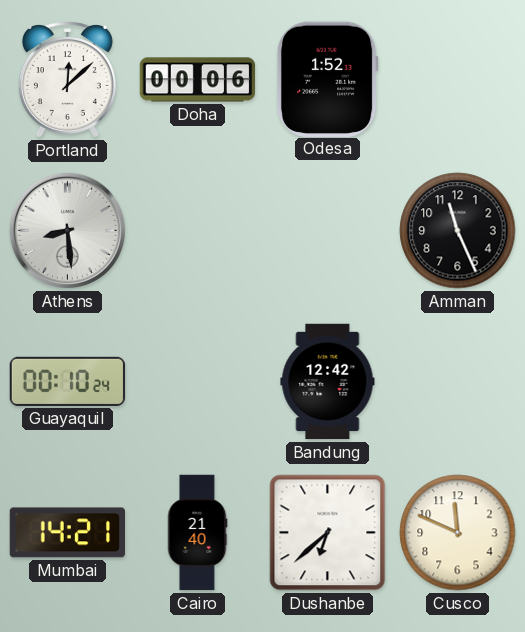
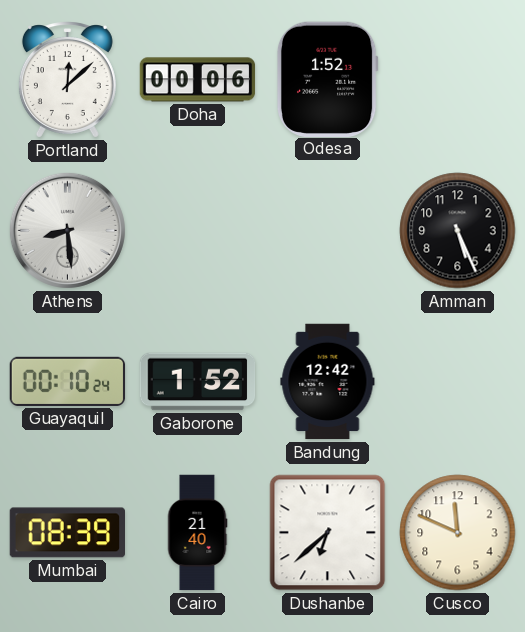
Amman: 11:26 -> 5:26
Gaborone: none -> 1:52
Mumbai: 14:21 -> 08:39
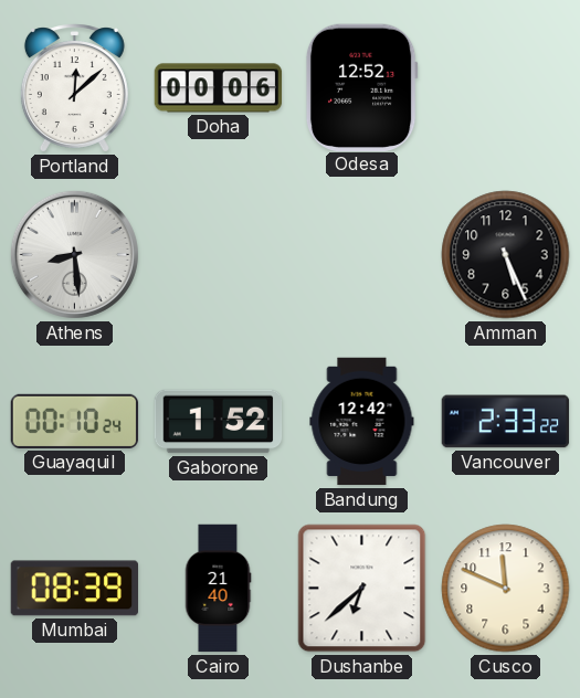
Odesa: 1:52 -> 12:52
Vancouver: none -> 2:33
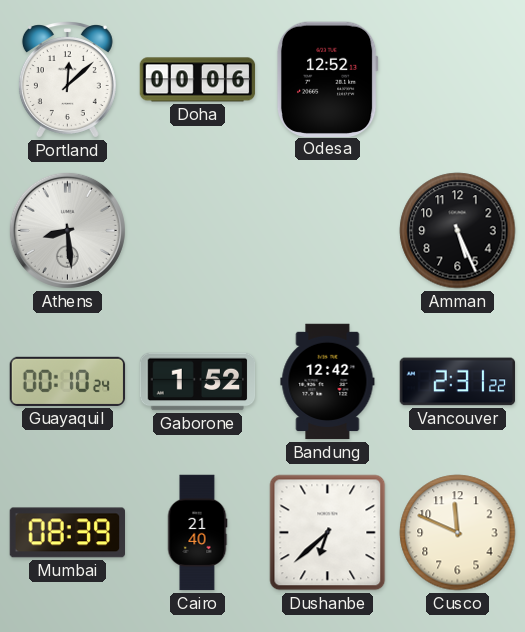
Vancouver: 2:33 -> 2:31
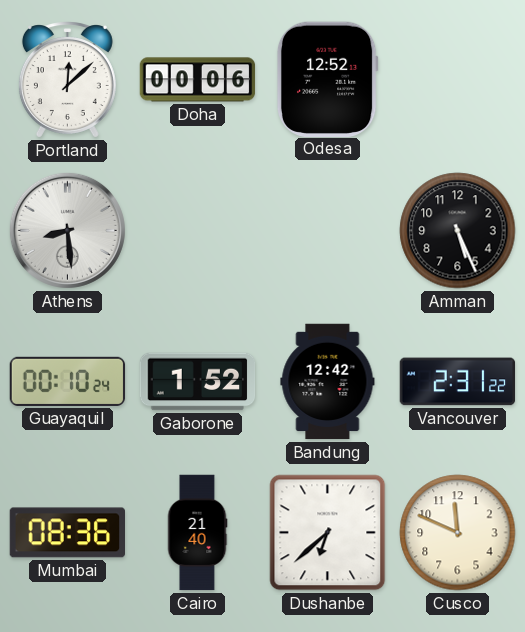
Mumbai: 08:39 -> 08:36
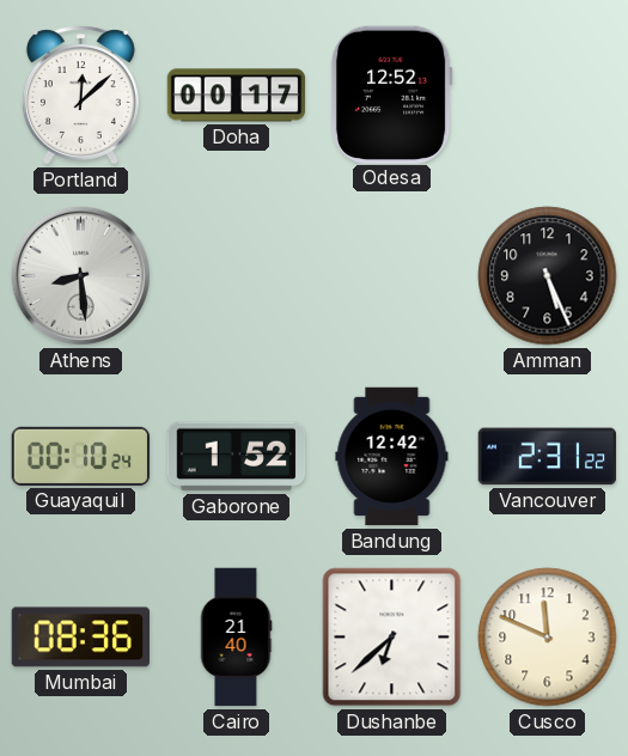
Doha: 00:06 -> 00:17
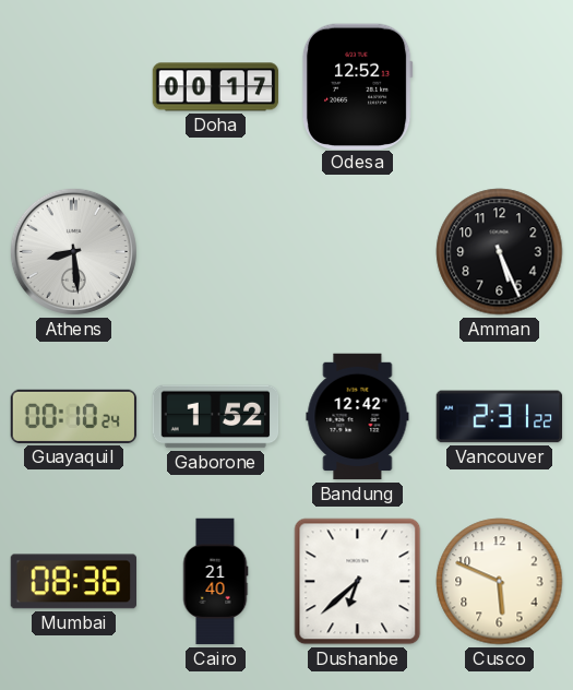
Portland: 12:08 -> none
Cusco: 11:49 -> 5:49
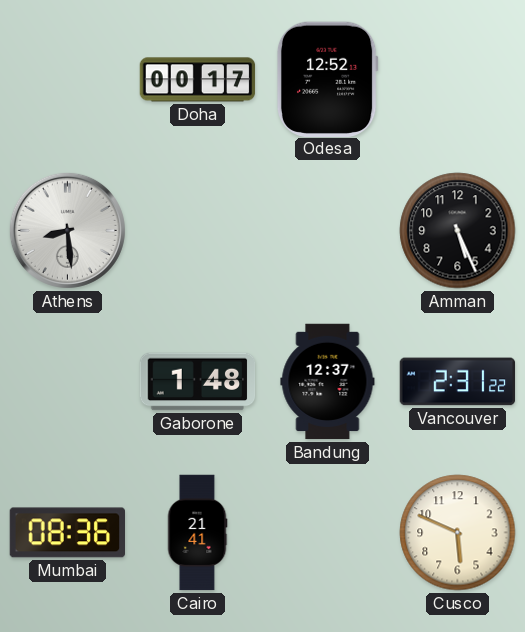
Guayaquil: 00:10 -> none
Gaborone: 1:52 -> 1:48
Bandung: 12:42 -> 12:37
Cairo: 21:40 -> 21:41
Dushanbe: 6:38 -> none
